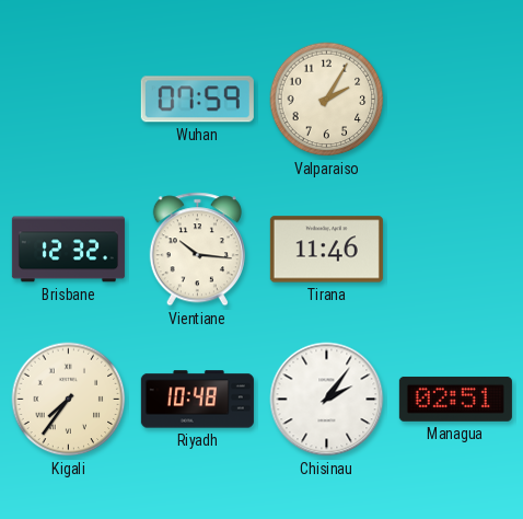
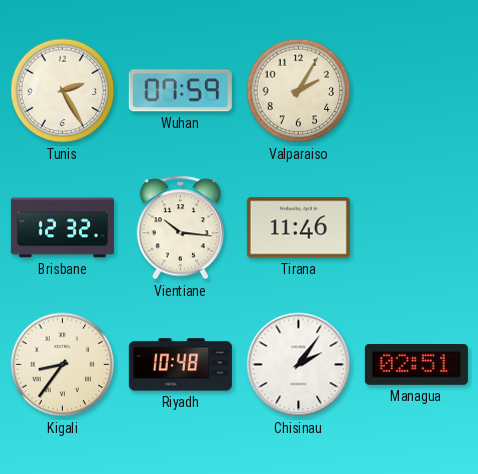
Tunis: none -> 2:25
Kigali: 7:36 -> 8:36
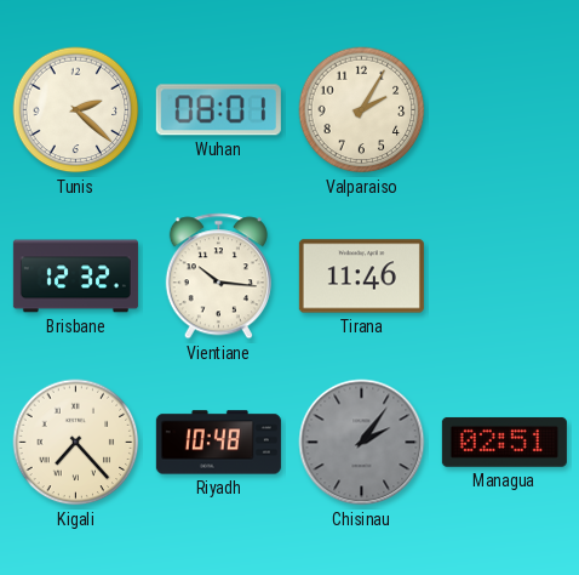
Tunis: 2:25 -> 2:22
Wuhan: 07:59 -> 08:01
Kigali: 8:36 -> 7:23
Chisinau dial: white -> grey
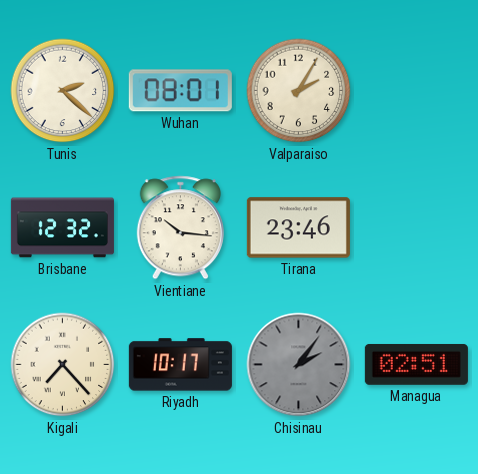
Tirana: 11:46 -> 23:46
Riyadh: 10:48 -> 10:17
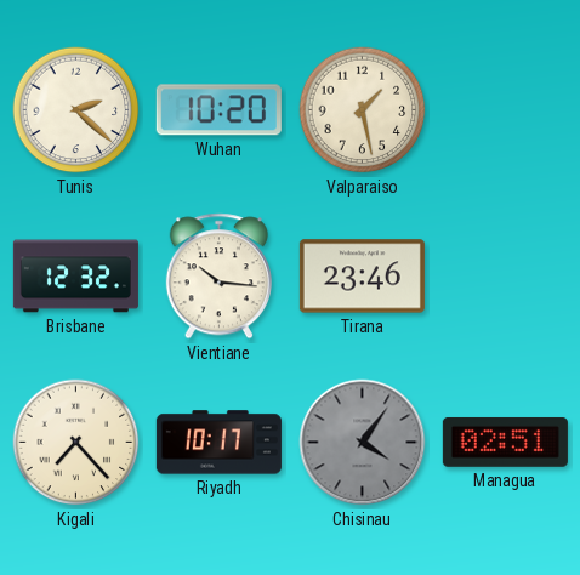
Wuhan: 08:01 -> 10:20
Valparaiso: 2:05 -> 1:28
Chisinau: 2:06 -> 4:06
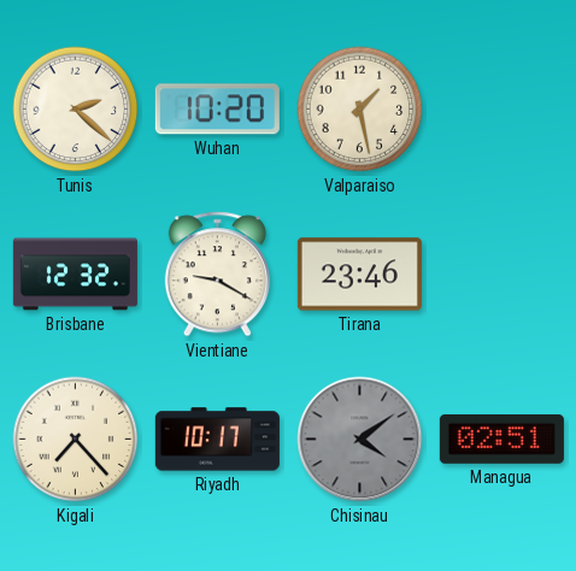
Vientiane: 10:16 -> 9:20
Chisinau: 4:06 -> 4:09
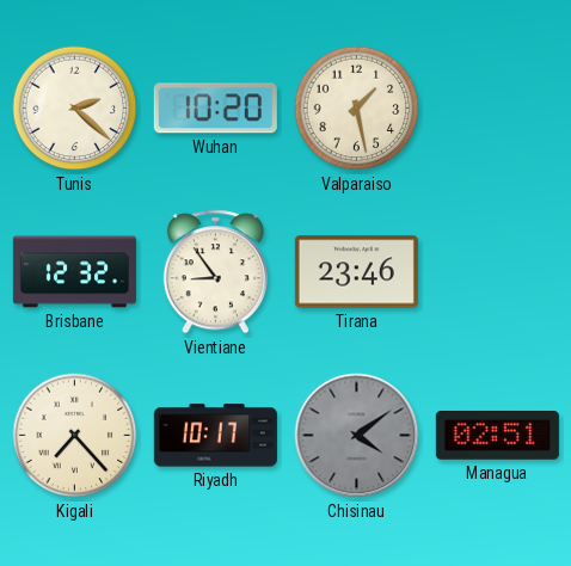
Vientiane: 9:20 -> 8:54
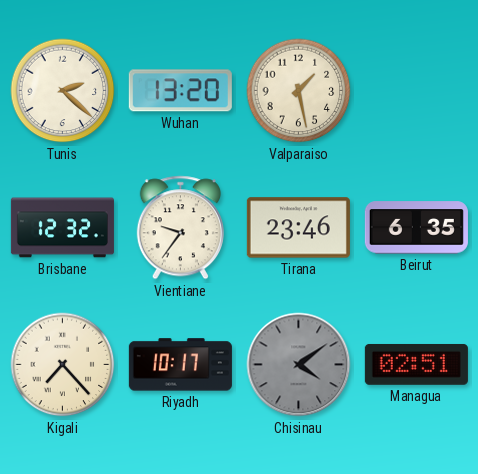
Wuhan: 10:20 -> 13:20
Vientiane: 8:54 -> 9:36
Beirut: none -> 6:35
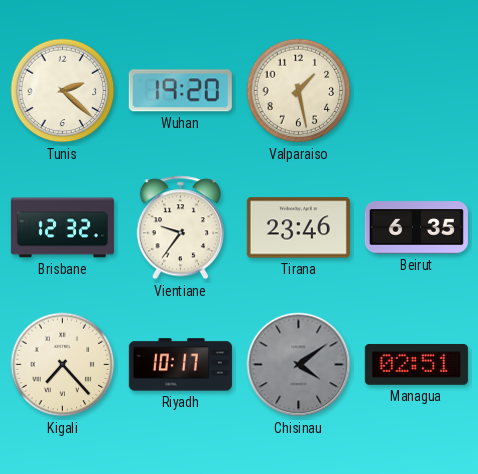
Wuhan: 13:20 -> 19:20
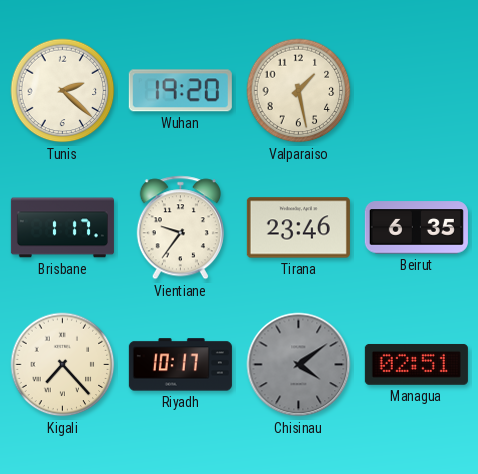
Brisbane: 12:32 -> 1:17
